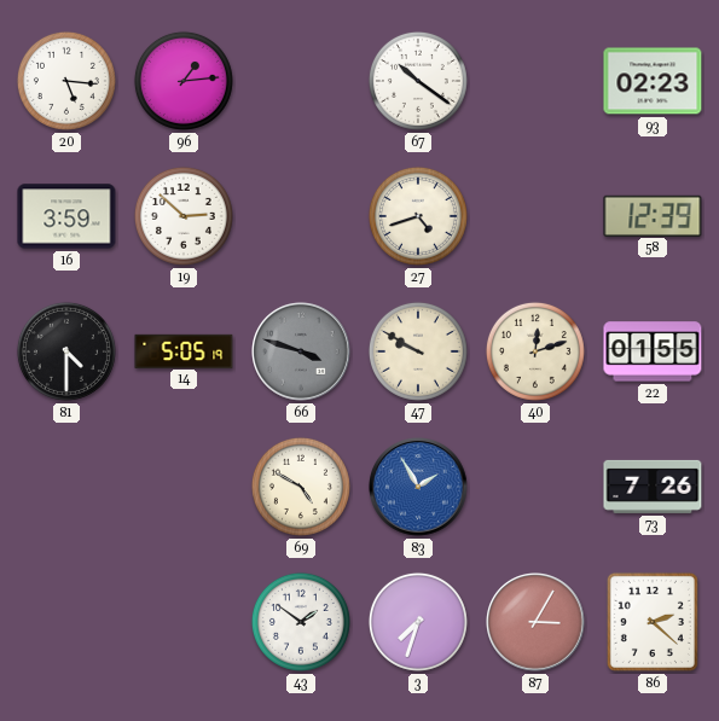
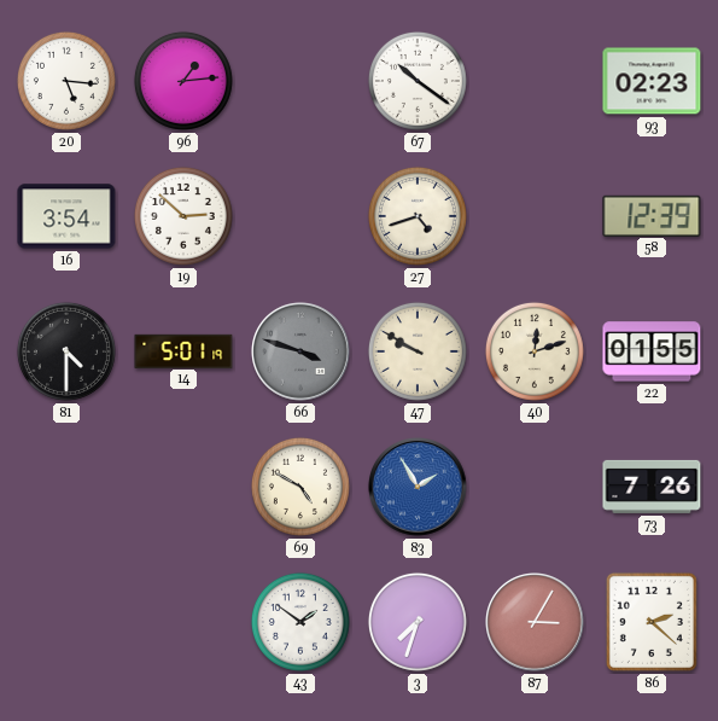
16: 3:59 -> 3:54
14: 5:05 -> 5:01
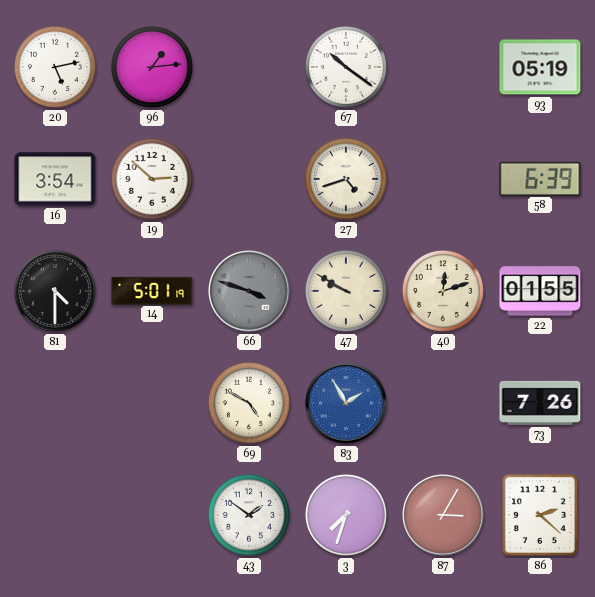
20: 5:16 -> 5:13
93: 02:23 -> 05:19
58: 12:39 -> 6:39
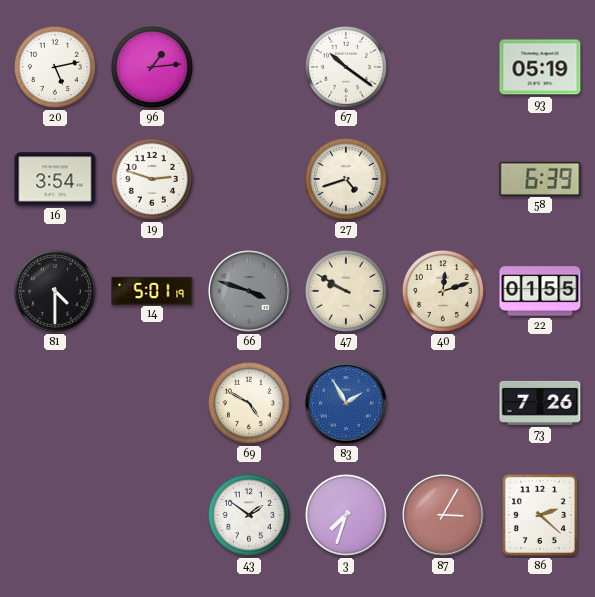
19: 2:52 -> 2:48
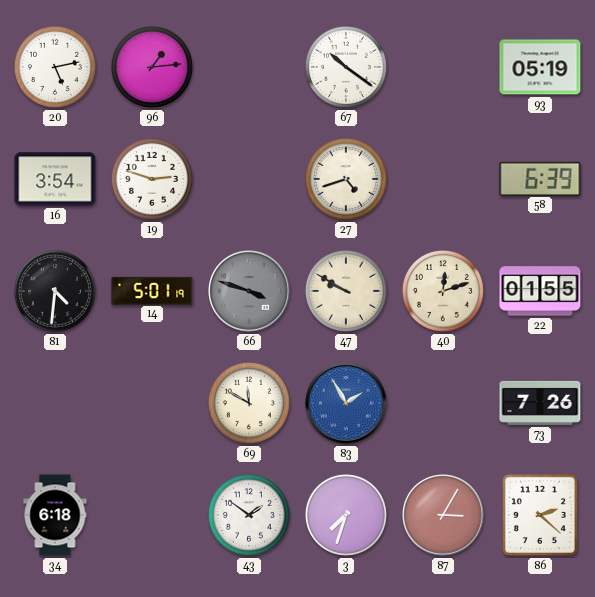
81: 4:30 -> 4:31
69: 4:50 -> 11:50
34: none -> 6:18
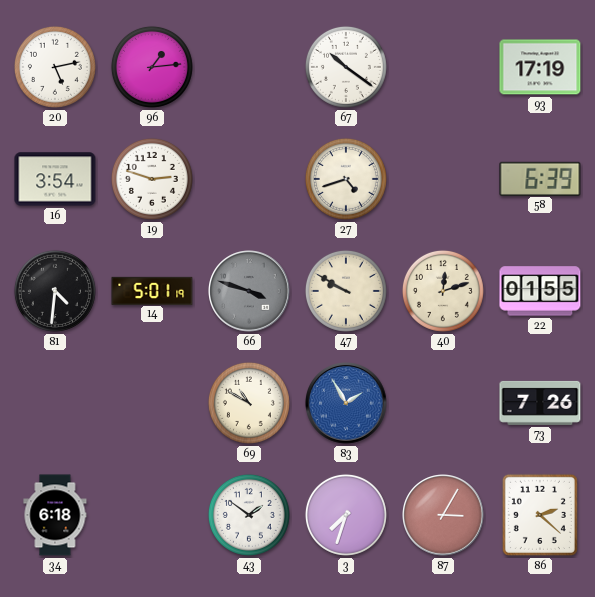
93: 05:19 -> 17:19
69: 11:50 -> 10:50
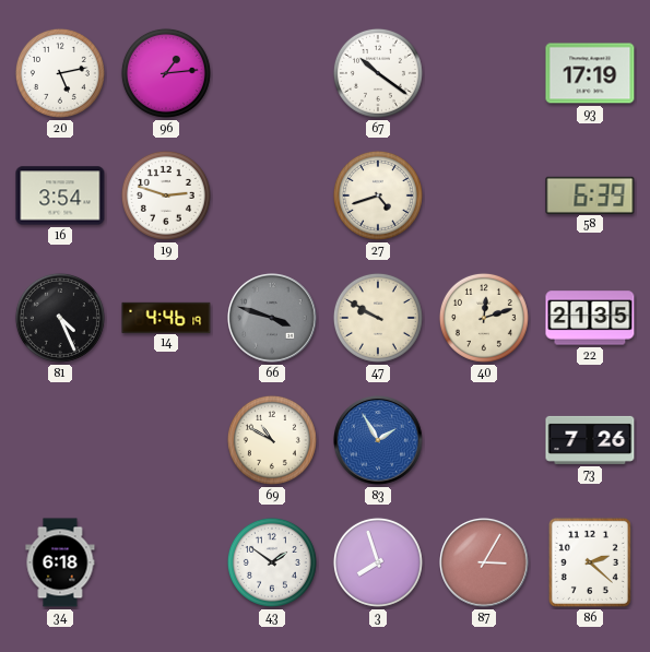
81: 4:31 -> 4:26
14: 5:01 -> 4:46
22: 01:55 -> 21:35
3: 7:33 -> 7:57
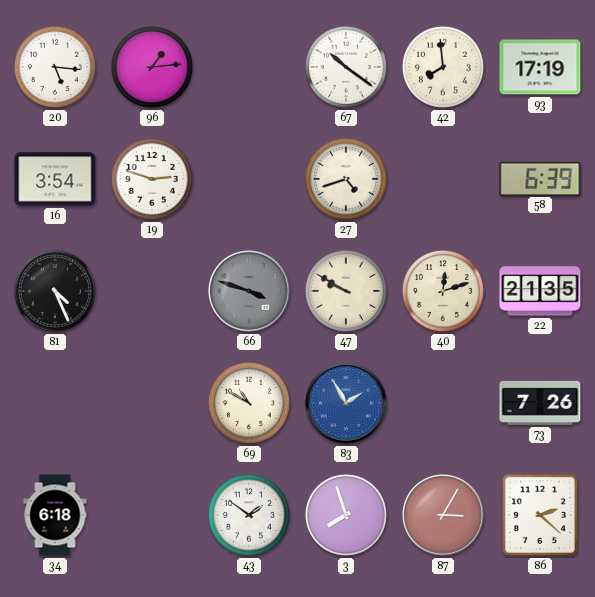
20: 5:13 -> 5:16
42: none -> 7:59
14: 4:46 -> none
